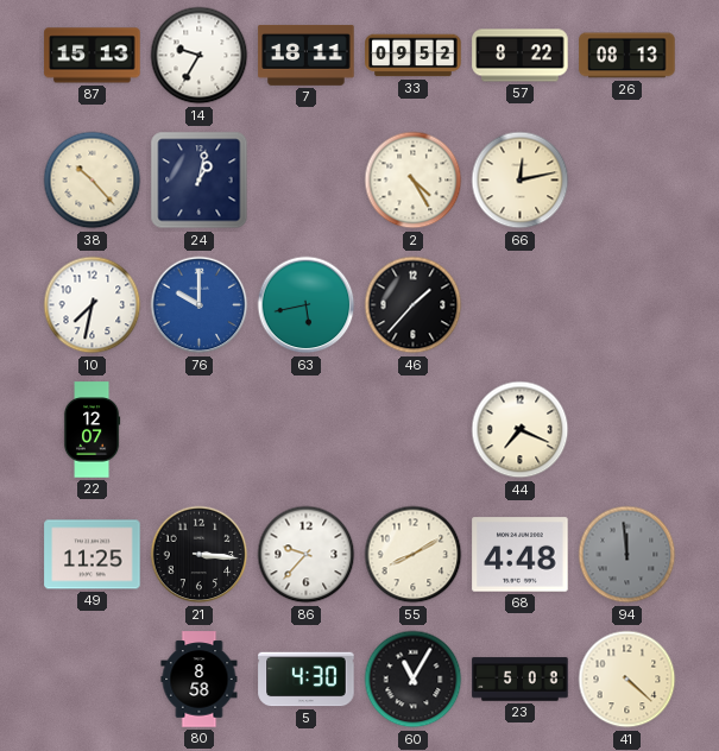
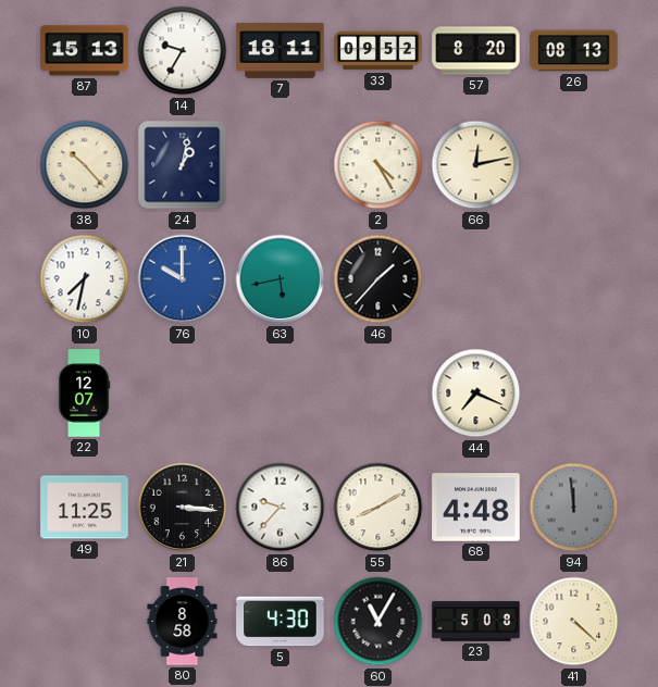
57: 8:22 -> 8:20
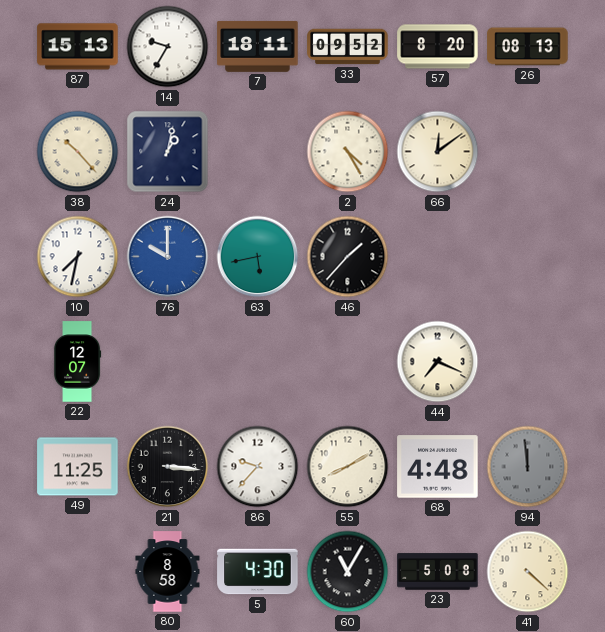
66: 12:13 -> 12:09
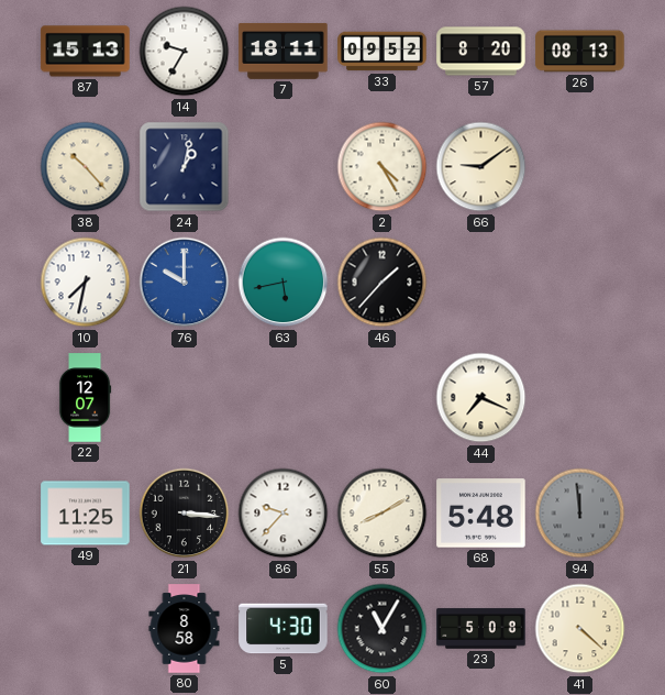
66: 12:09 -> 9:09
68: 4:48 -> 5:48
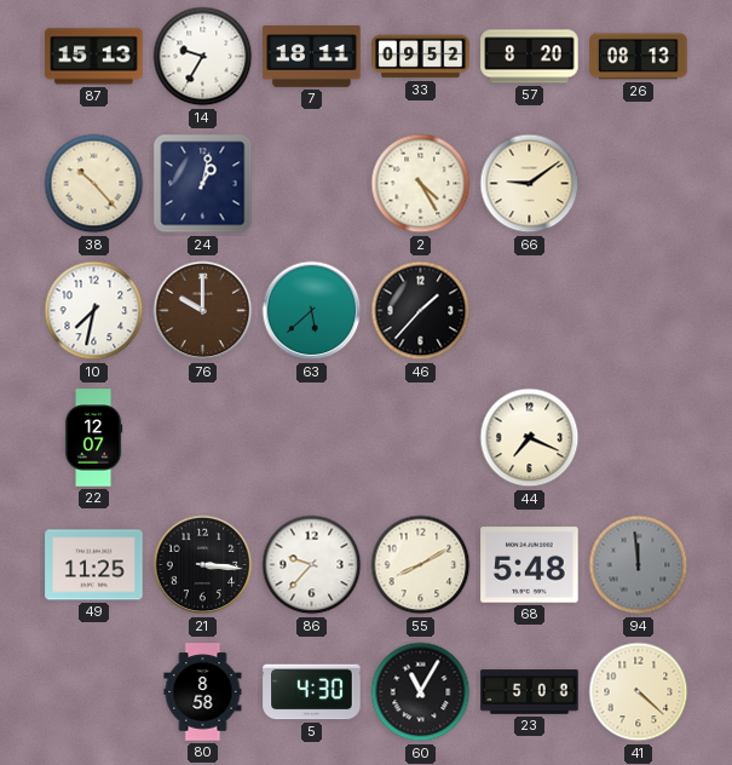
76 dial: blue -> brown
63: 5:43 -> 5:38
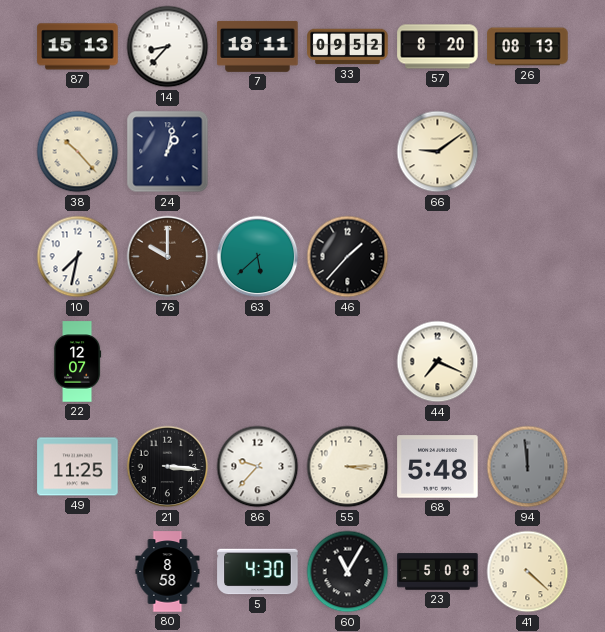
14: 9:35 -> 8:37
2: 4:25 -> none
55: 8:10 -> 3:15
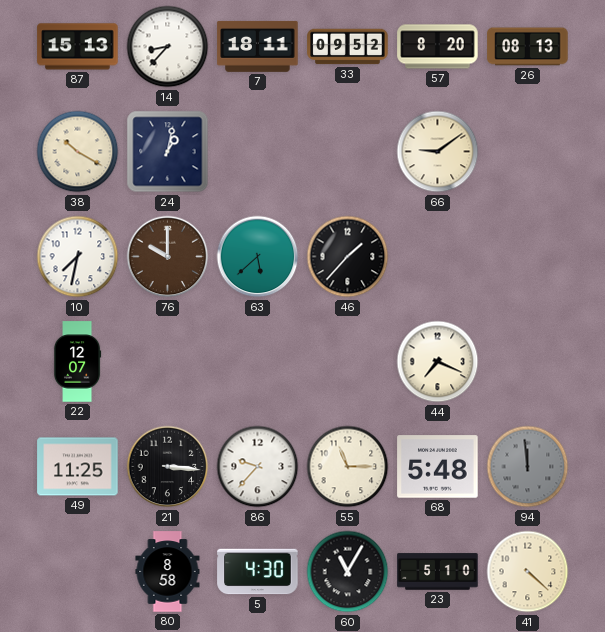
38: 10:23 -> 10:20
55: 3:15 -> 11:15
23: 5:08 -> 5:10
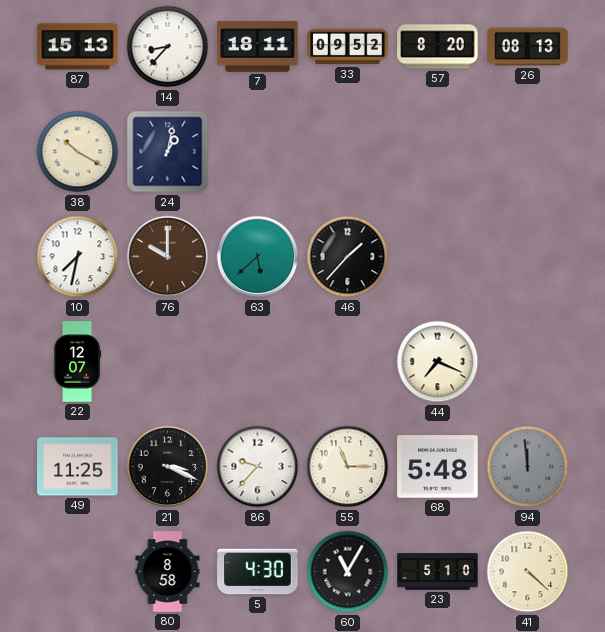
66: 9:09 -> none
21: 3:16 -> 3:19
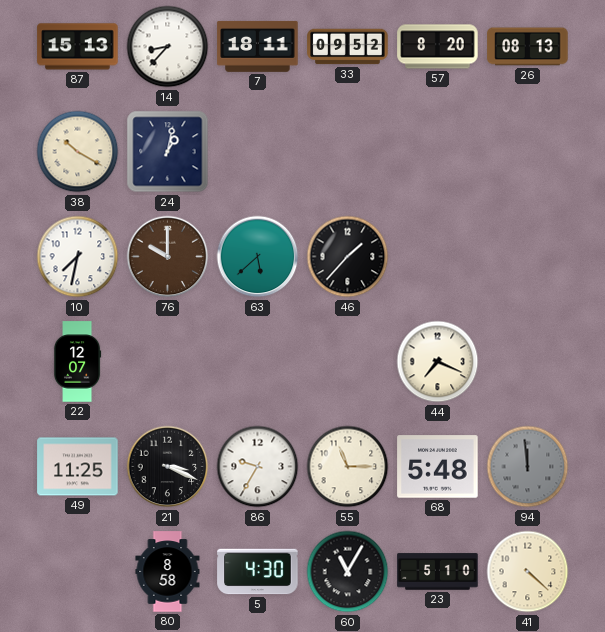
86: 9:37 -> 9:35
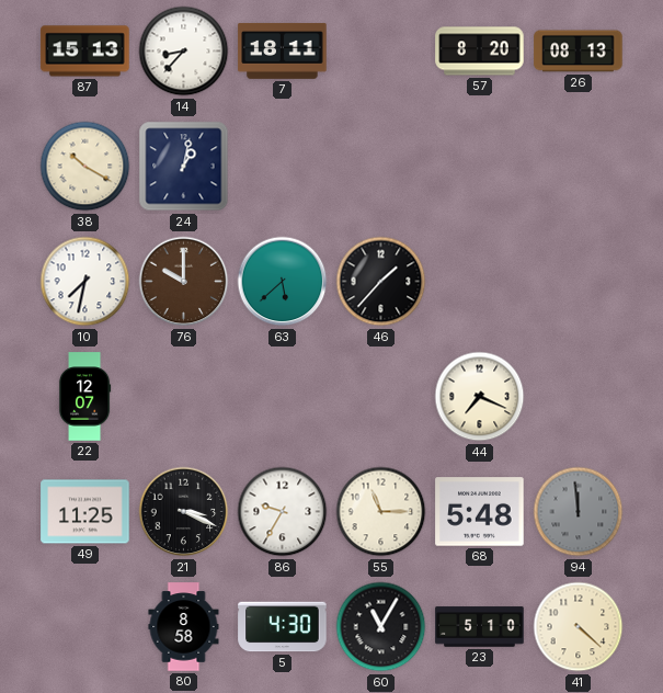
33: 09:52 -> none
